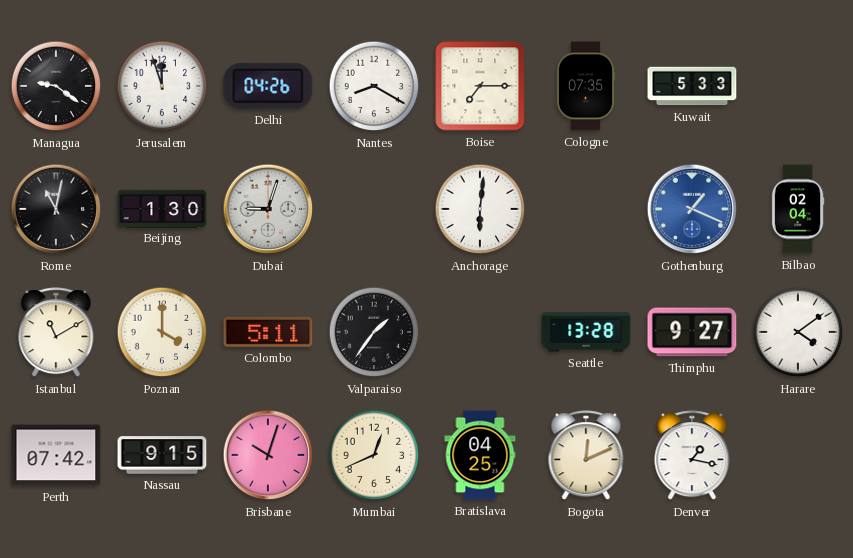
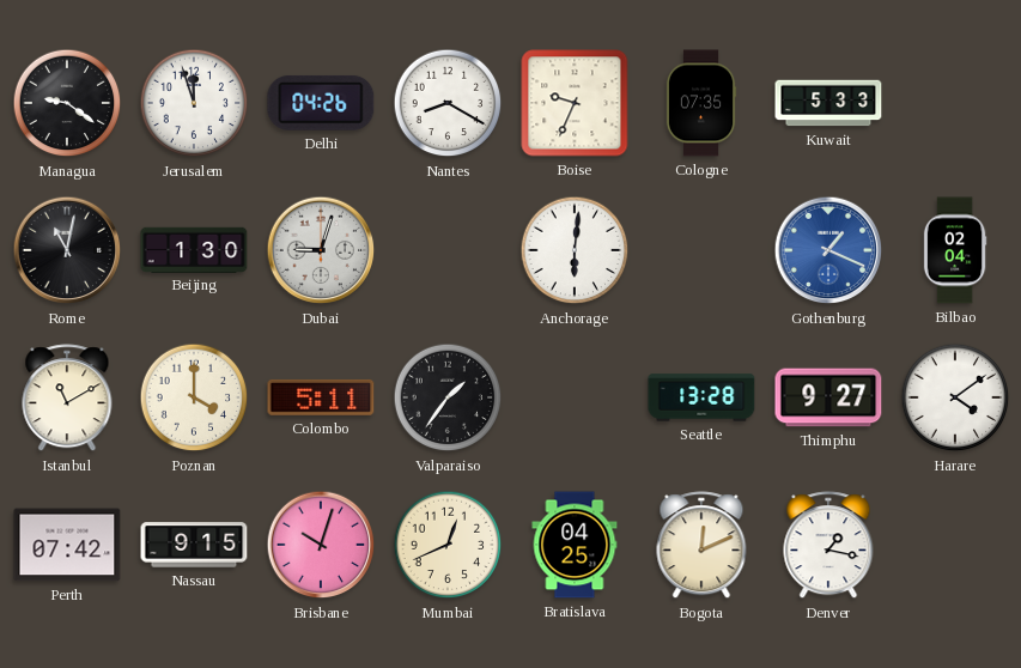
Boise: 7:15 -> 9:34
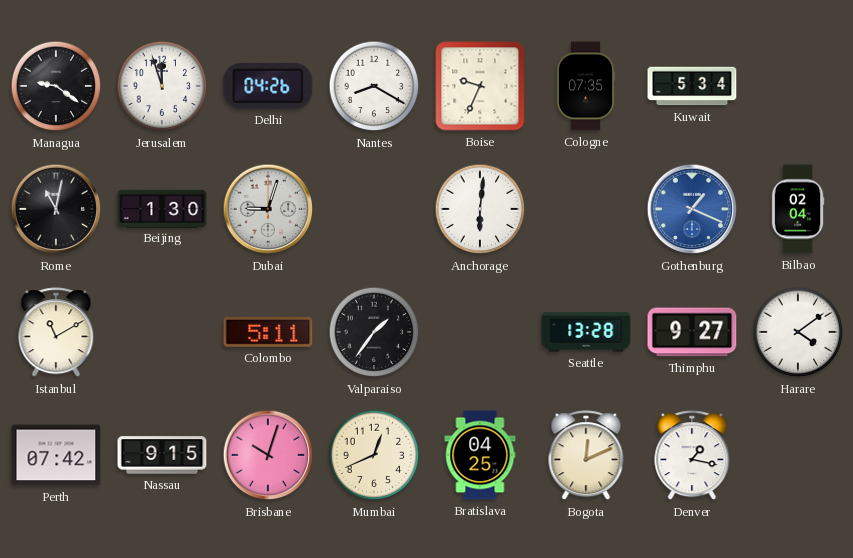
Kuwait: 5:33 -> 5:34
Poznan: 4:00 -> none
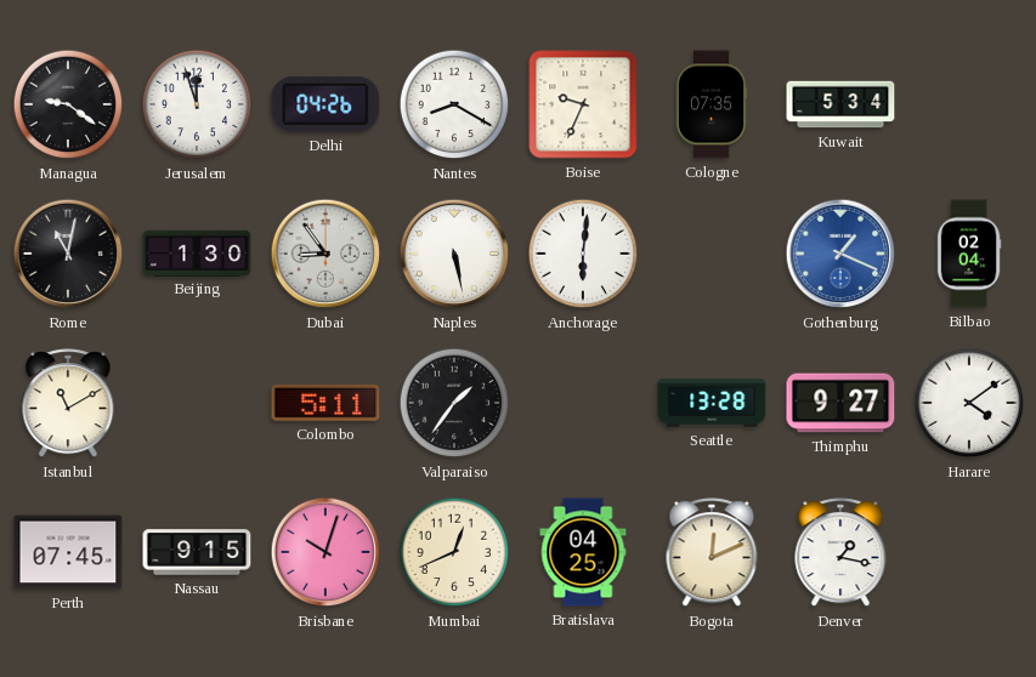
Dubai: 9:03 -> 8:54
Naples: none -> 5:28
Perth: 07:42 -> 07:45
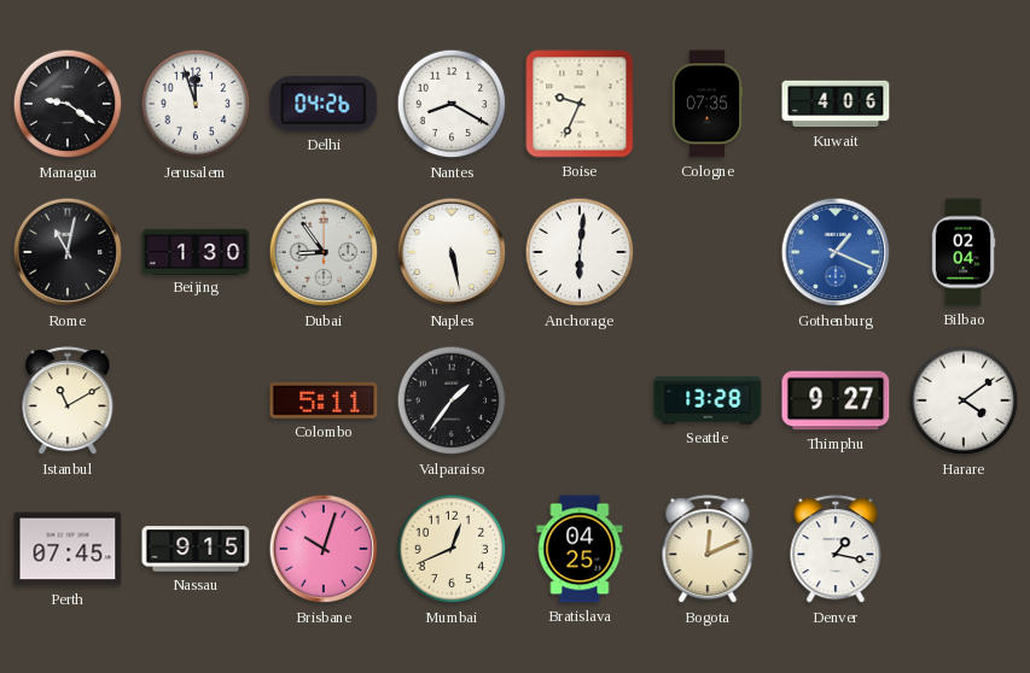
Kuwait: 5:34 -> 4:06
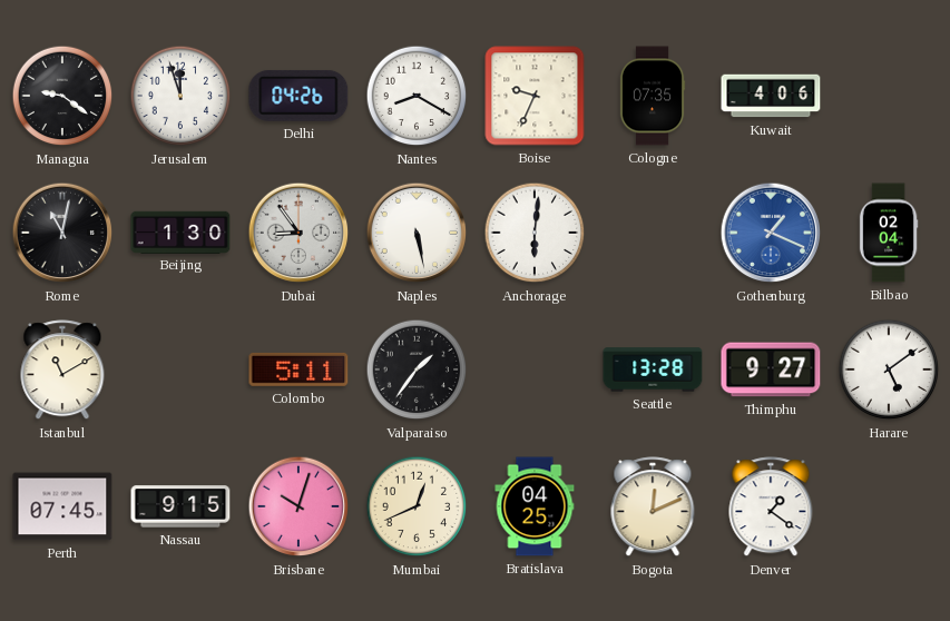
Harare: 4:09 -> 5:09
Denver: 1:17 -> 1:21
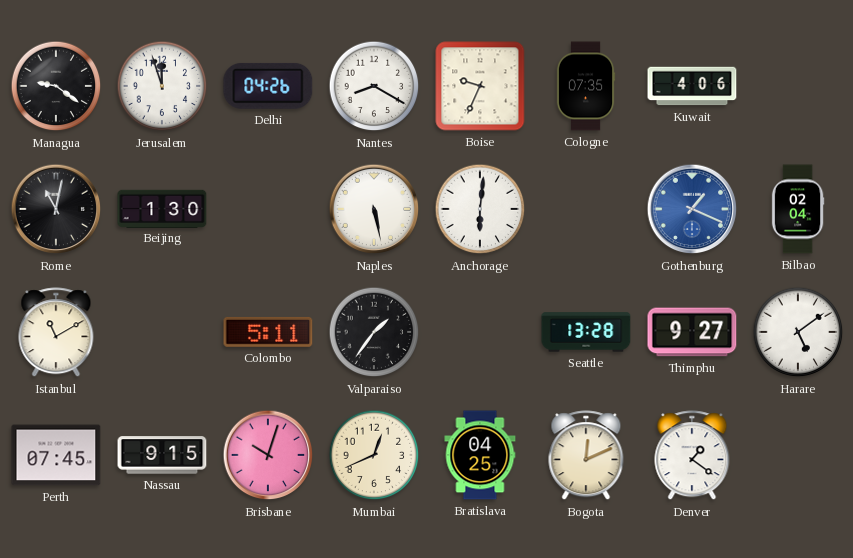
Dubai: 8:54 -> none
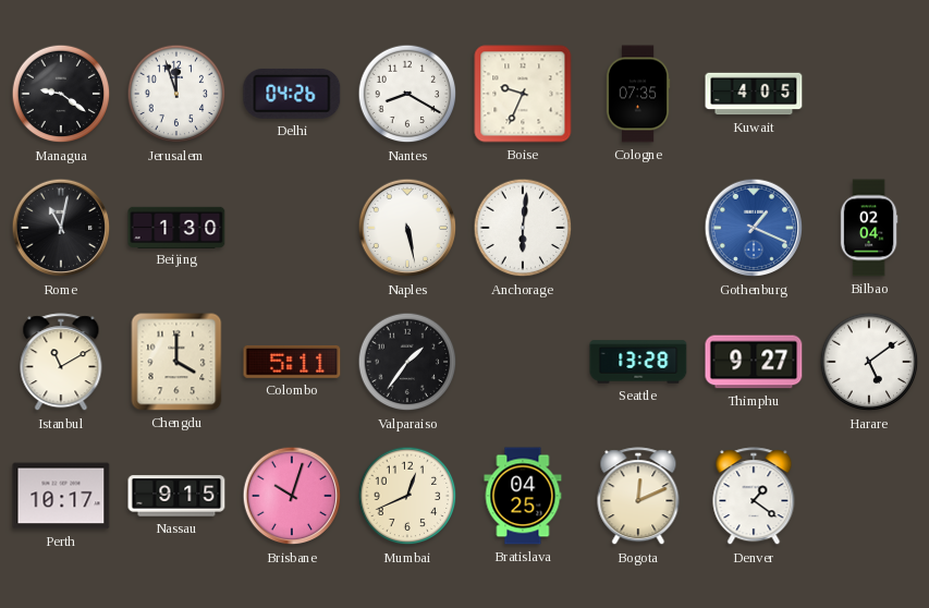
Kuwait: 4:06 -> 4:05
Chengdu: none -> 4:00
Perth: 07:45 -> 10:17
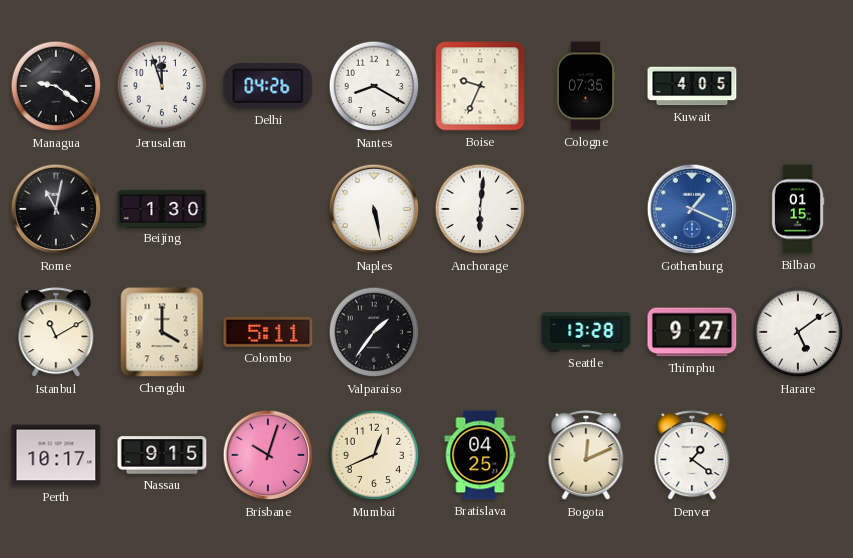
Bilbao: 02:04 -> 01:15
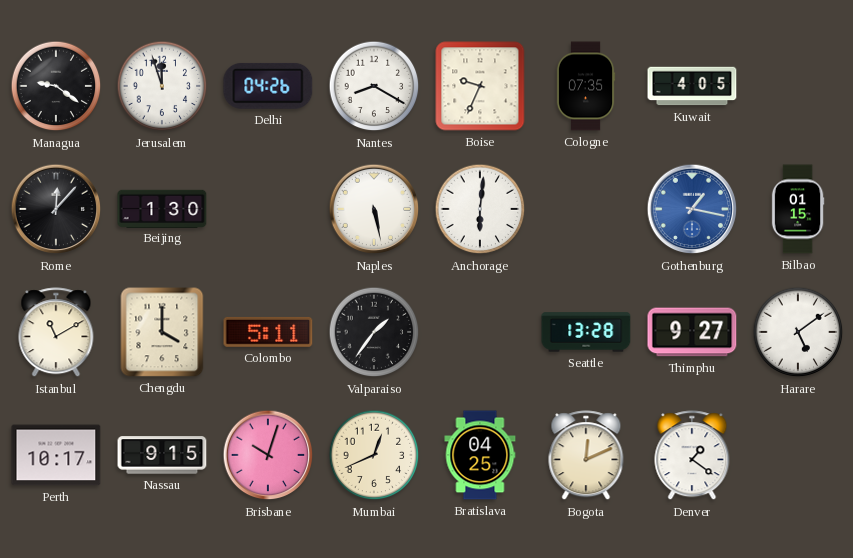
Rome: 11:02 -> 12:07
Gothenburg: 1:19 -> 1:17
